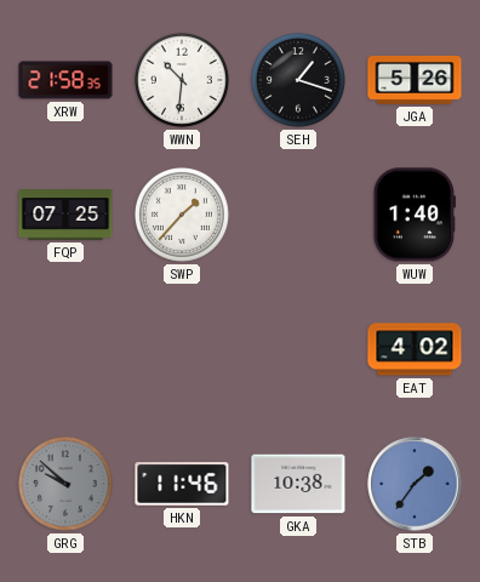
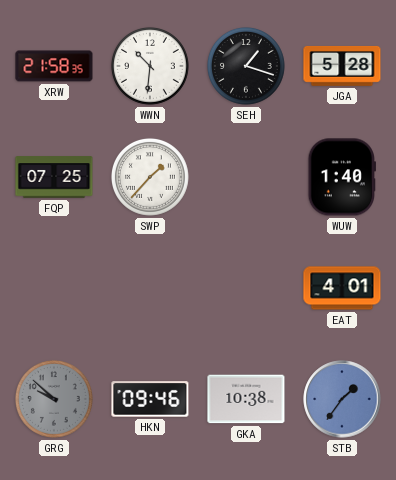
JGA: 5:26 -> 5:28
EAT: 4:02 -> 4:01
HKN: 11:46 -> 09:46
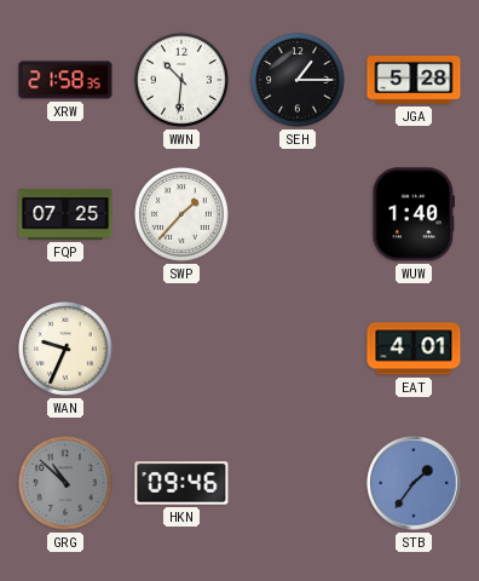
SEH: 1:18 -> 1:15
WAN: none -> 9:34
GRG: 9:52 -> 10:52
GKA: 10:38 -> none
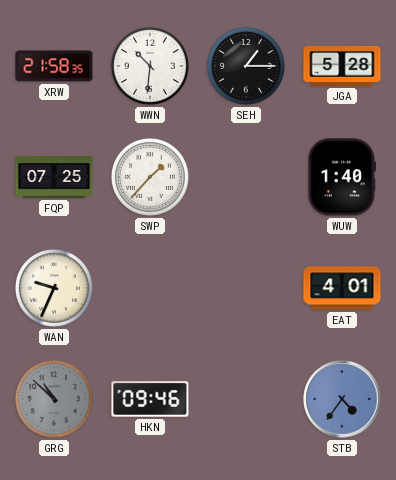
STB: 1:36 -> 4:36
